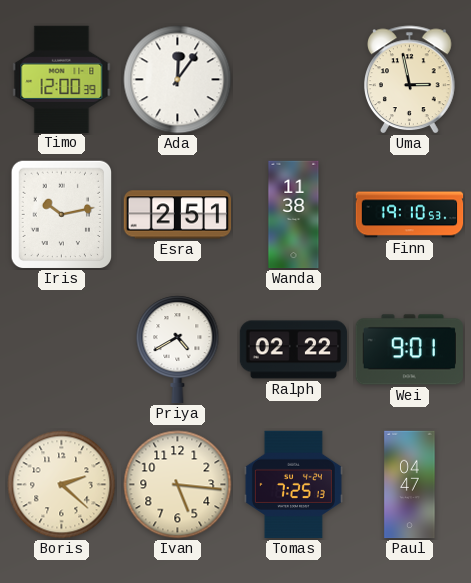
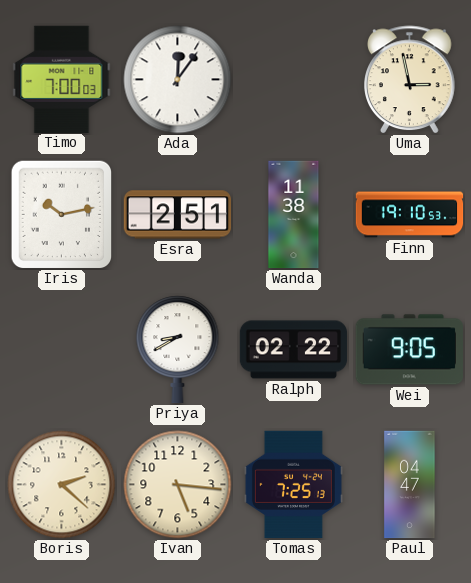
Timo: 12:00 -> 7:00
Priya: 4:40 -> 8:40
Wei: 9:01 -> 9:05
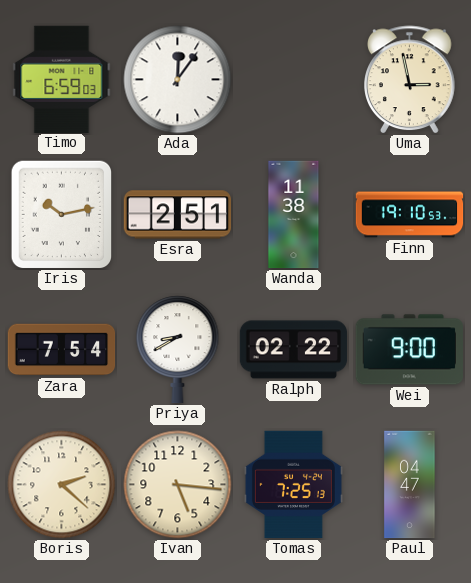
Timo: 7:00 -> 6:59
Zara: none -> 7:54
Wei: 9:05 -> 9:00
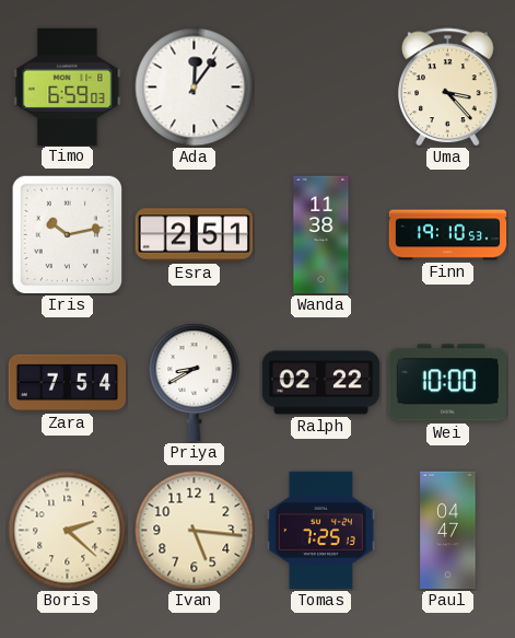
Uma: 2:58 -> 3:23
Wei: 9:00 -> 10:00
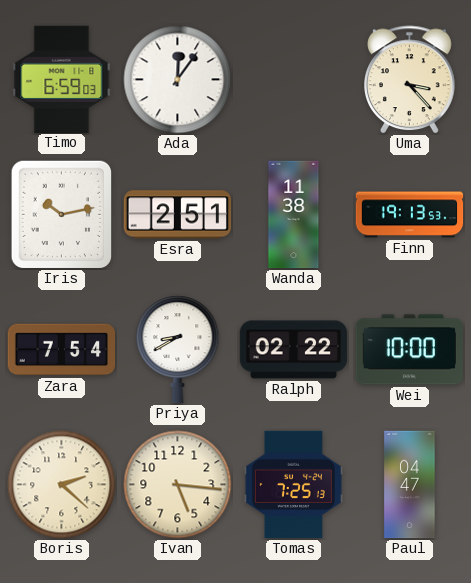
Finn: 19:10 -> 19:13
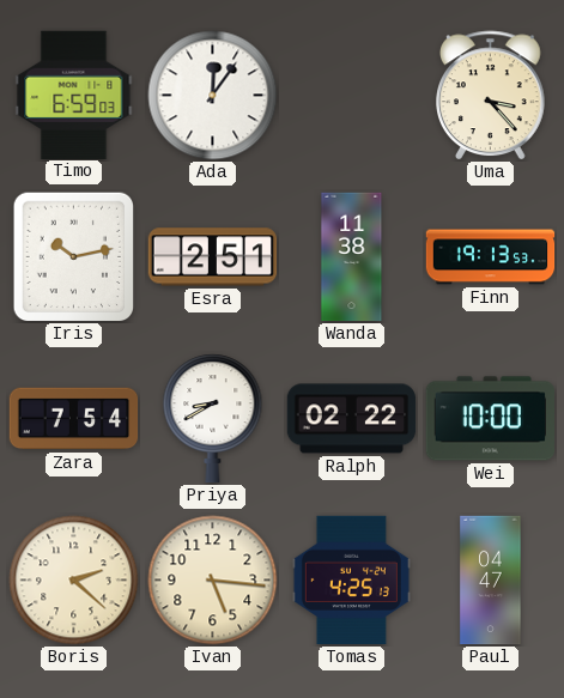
Tomas: 7:25 -> 4:25
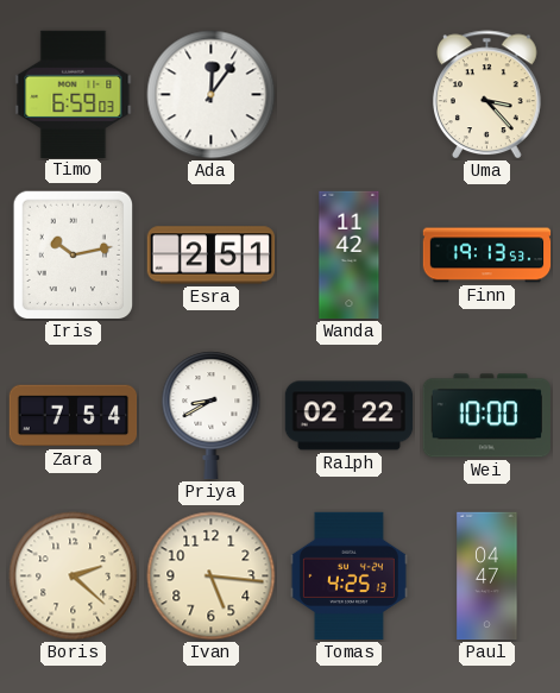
Wanda: 11:38 -> 11:42
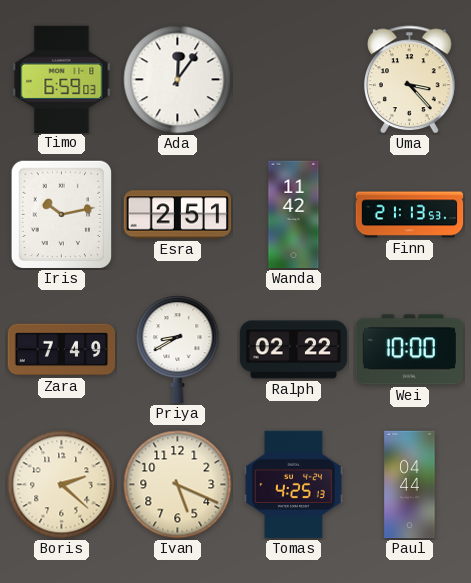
Finn: 19:13 -> 21:13
Zara: 7:54 -> 7:49
Ivan: 5:16 -> 5:19
Paul: 04:47 -> 04:44
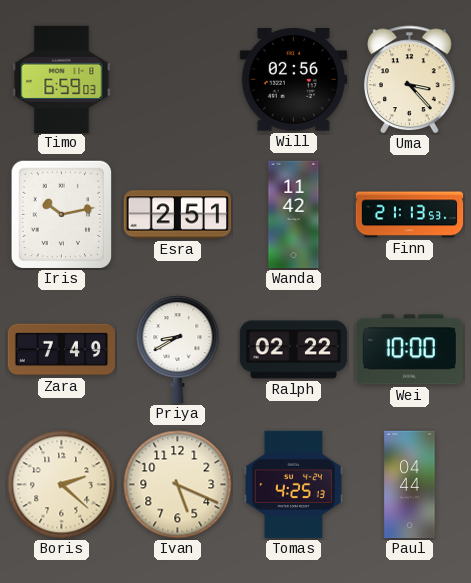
Ada: 12:06 -> none
Will: none -> 02:56
